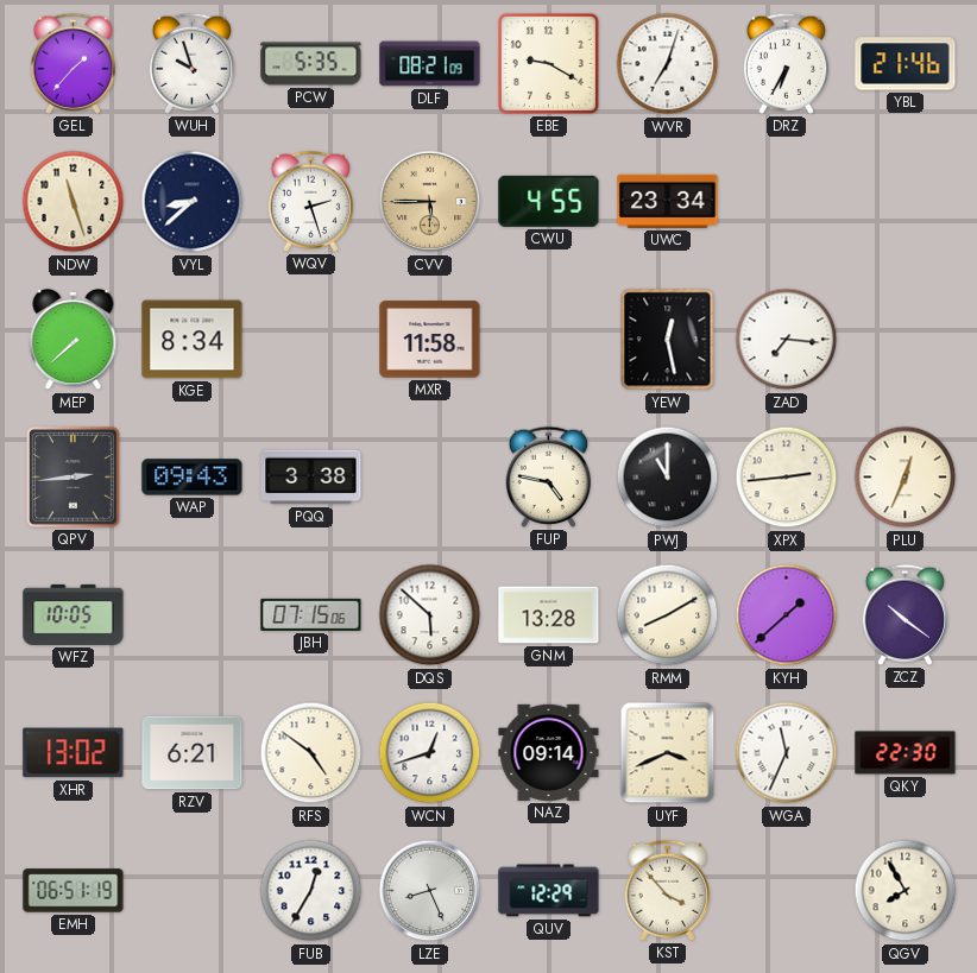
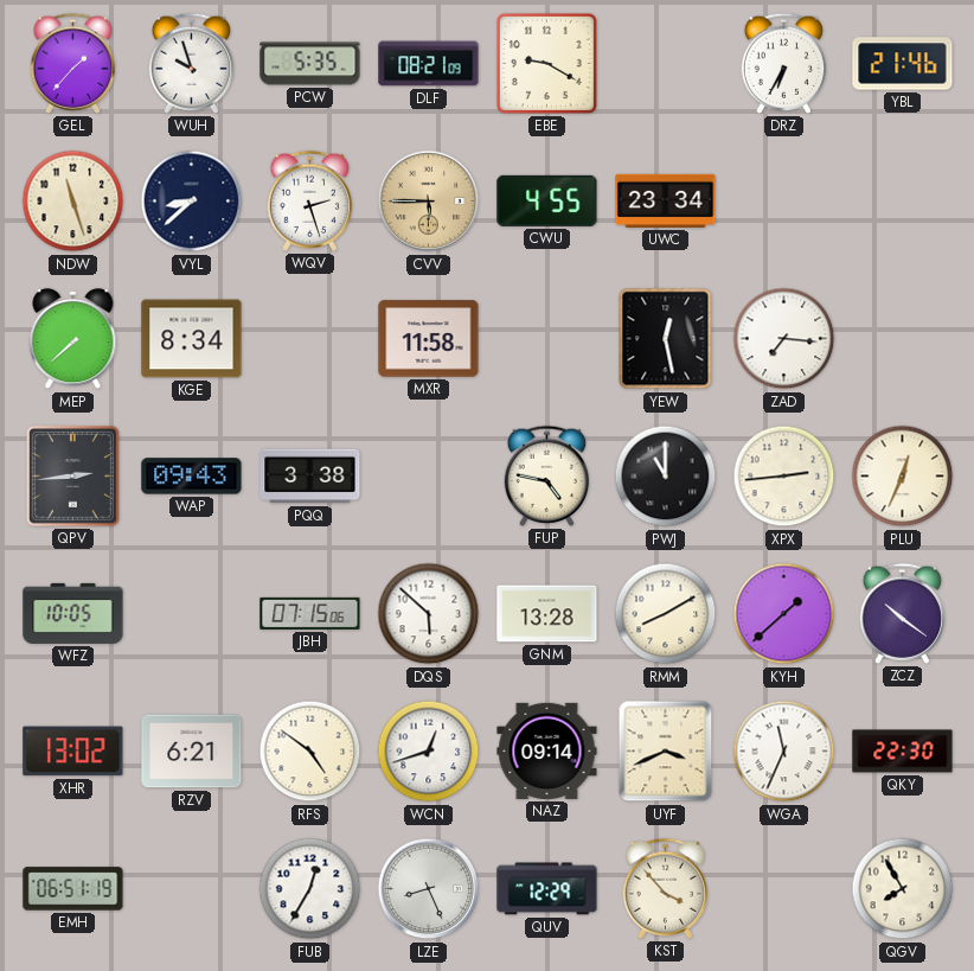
WVR: 7:03 -> none
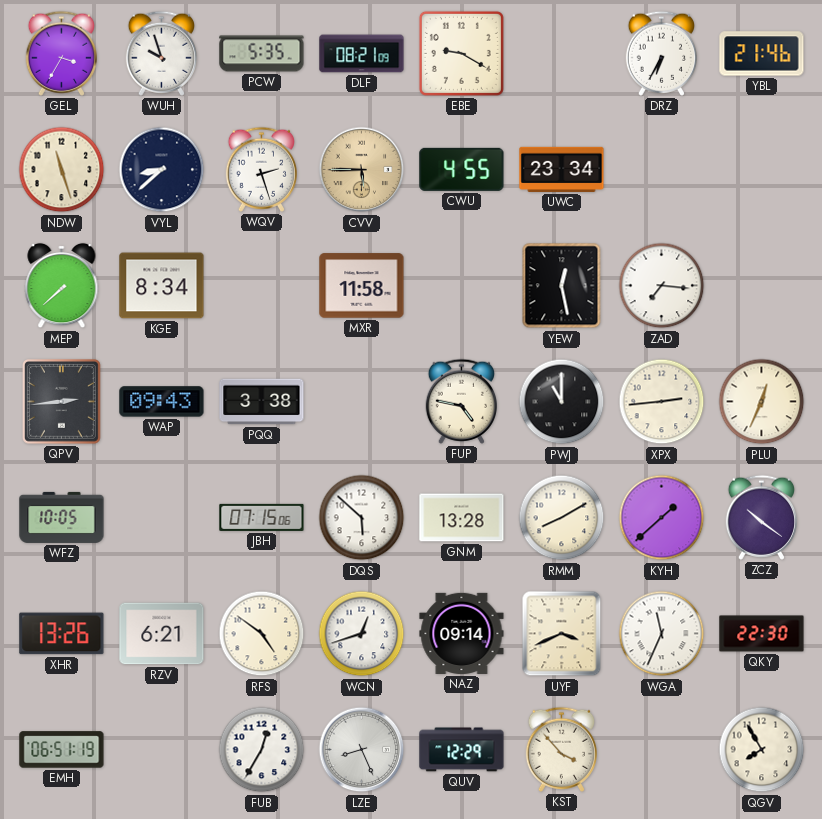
GEL: 1:37 -> 3:35
XHR: 13:02 -> 13:26
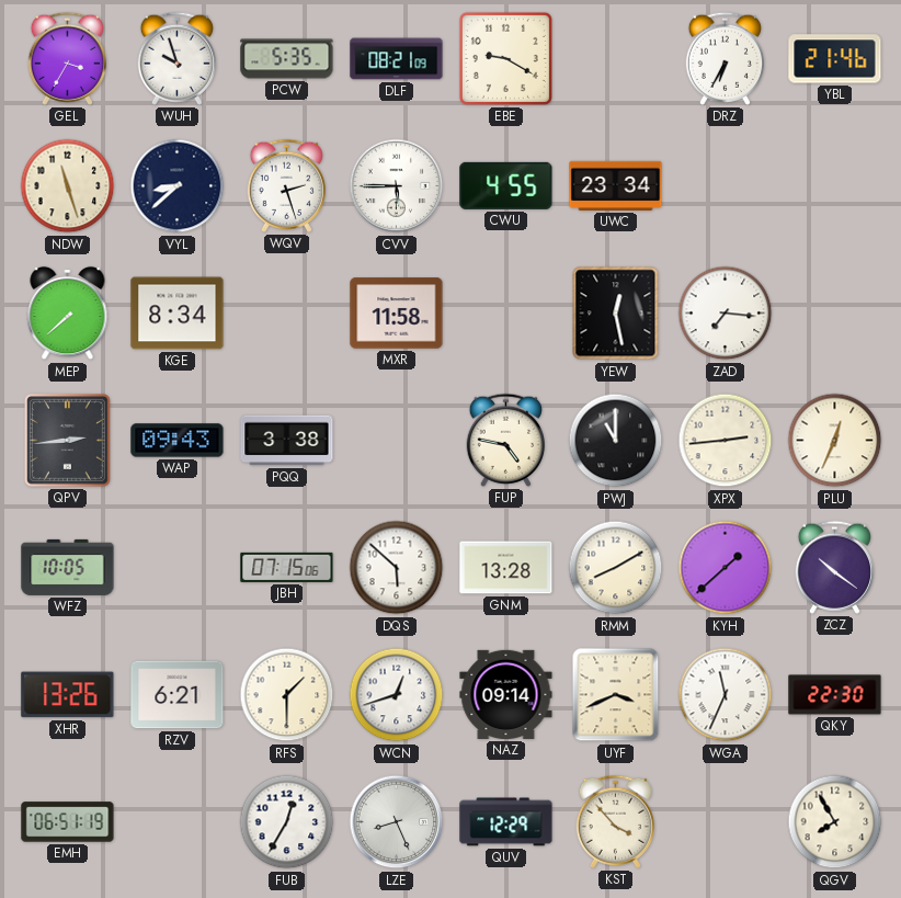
CVV dial: champagne -> white
RFS: 4:51 -> 1:30
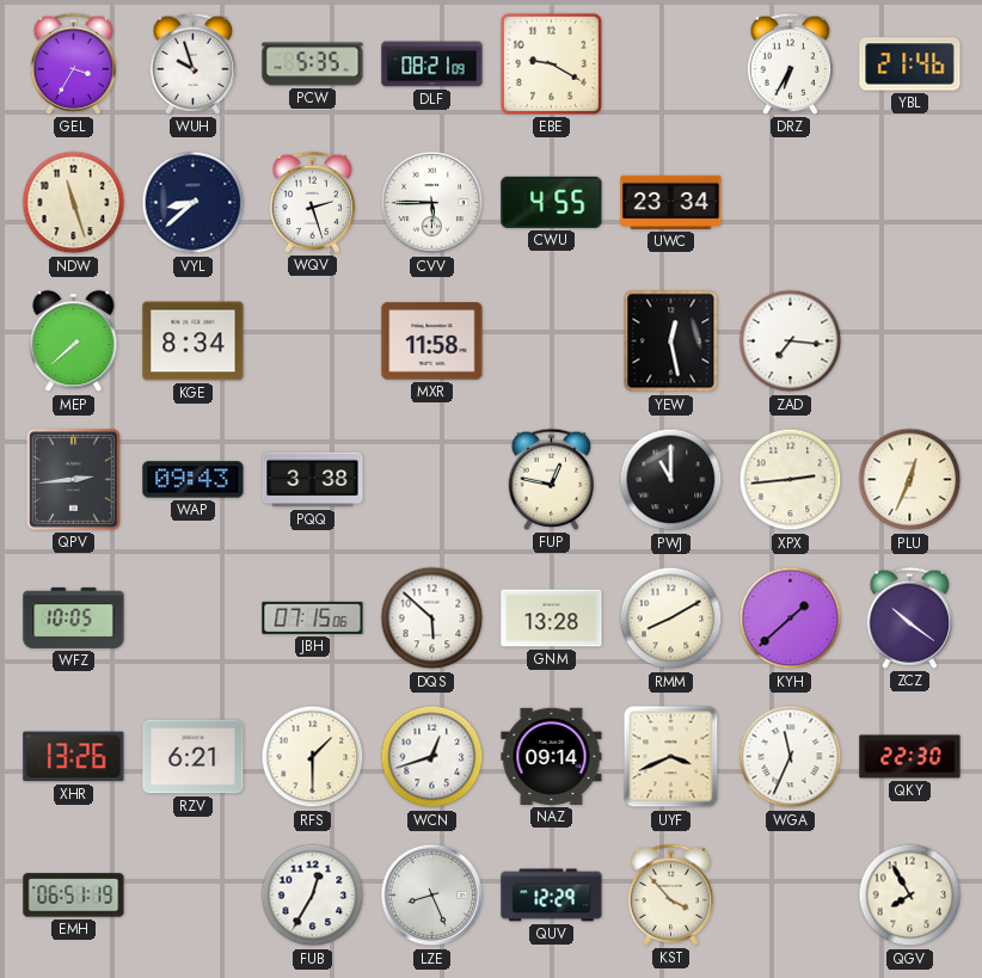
FUP: 4:47 -> 12:47
